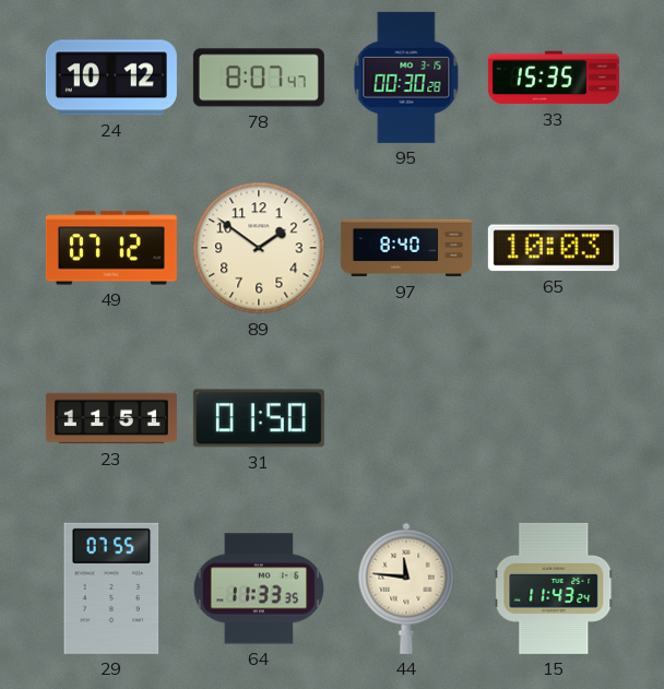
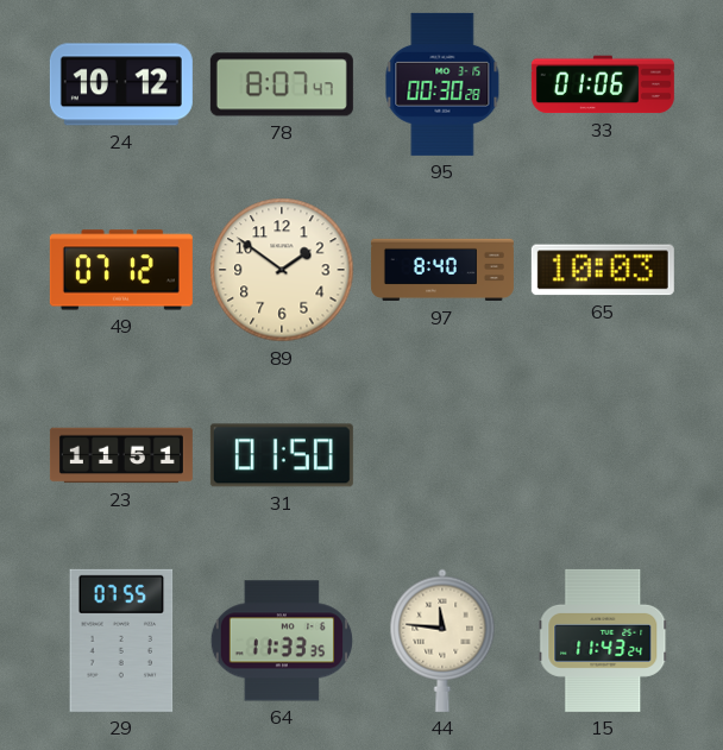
33: 15:35 -> 01:06
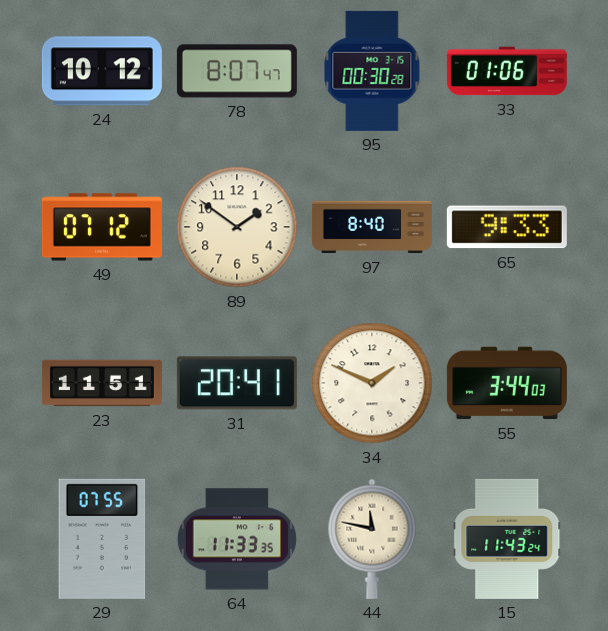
65: 10:03 -> 9:33
31: 01:50 -> 20:41
34: none -> 1:49
55: none -> 3:44
44: 11:46 -> 11:47
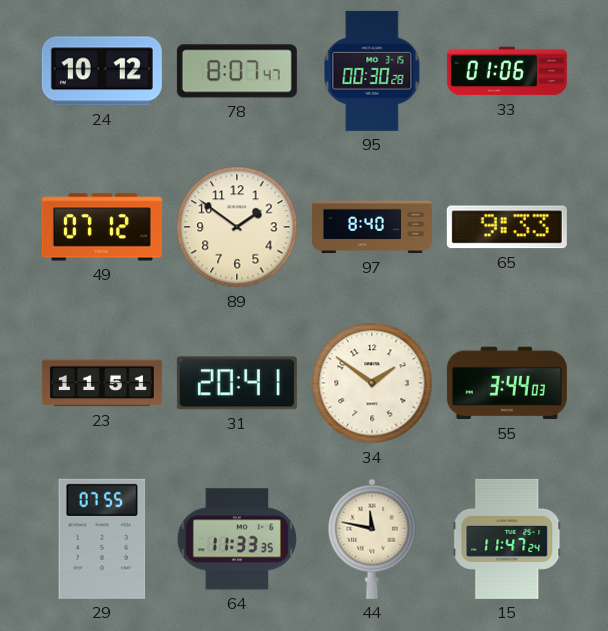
34: 1:49 -> 1:51
15: 11:43 -> 11:47
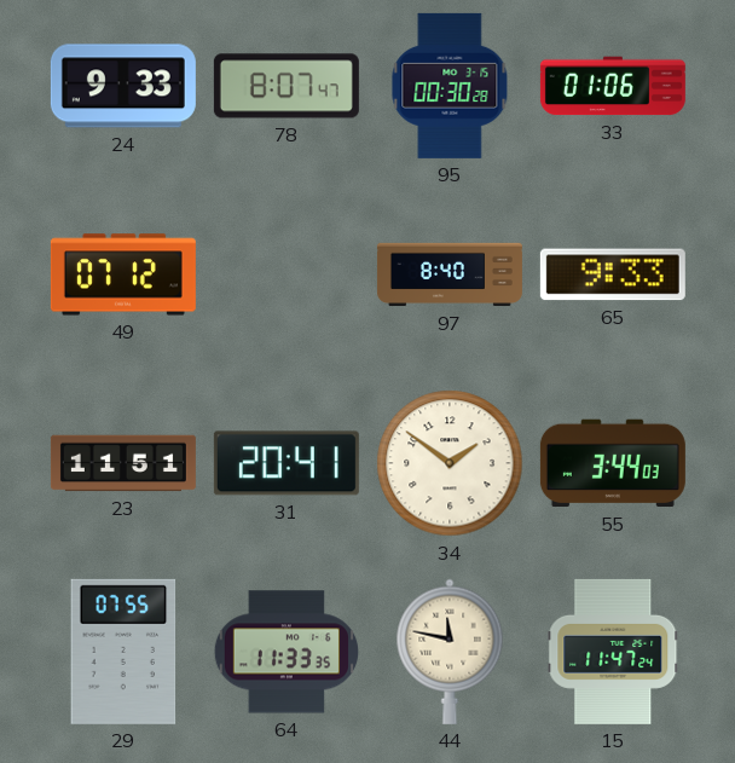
24: 10:12 -> 9:33
89: 1:51 -> none
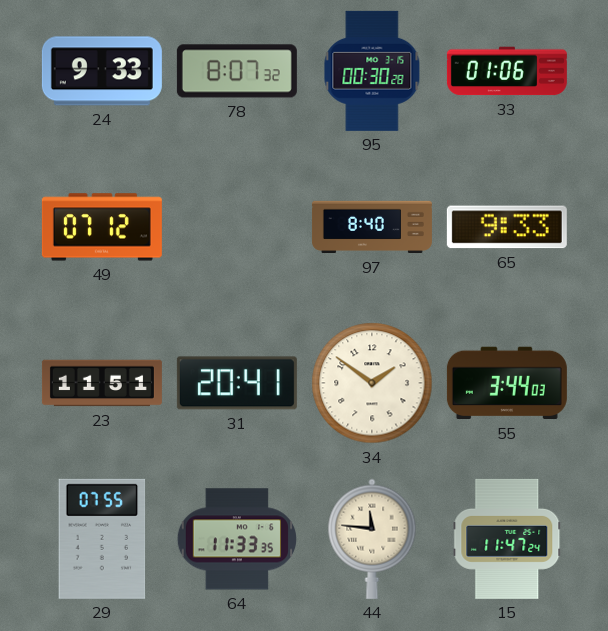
78: 8:07:47 -> 8:07:32
44: 11:47 -> 11:46
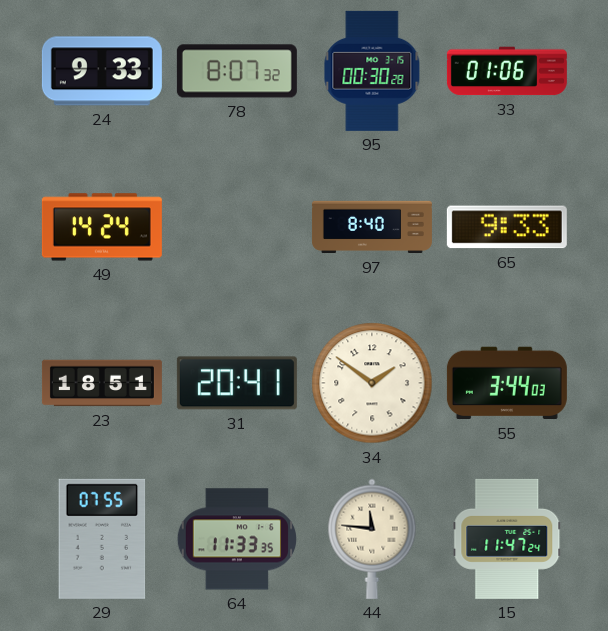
49: 07:12 -> 14:24
23: 11:51 -> 18:51
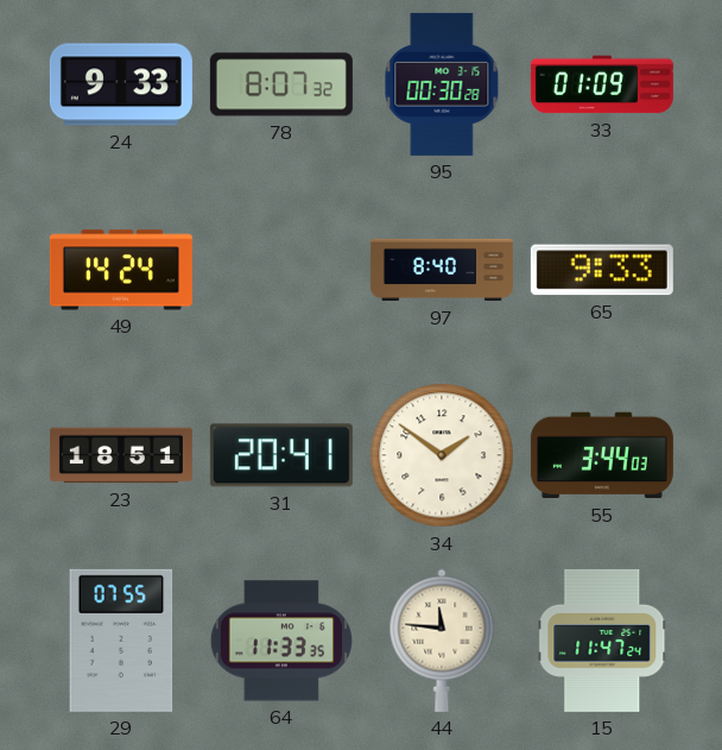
33: 01:06 -> 01:09
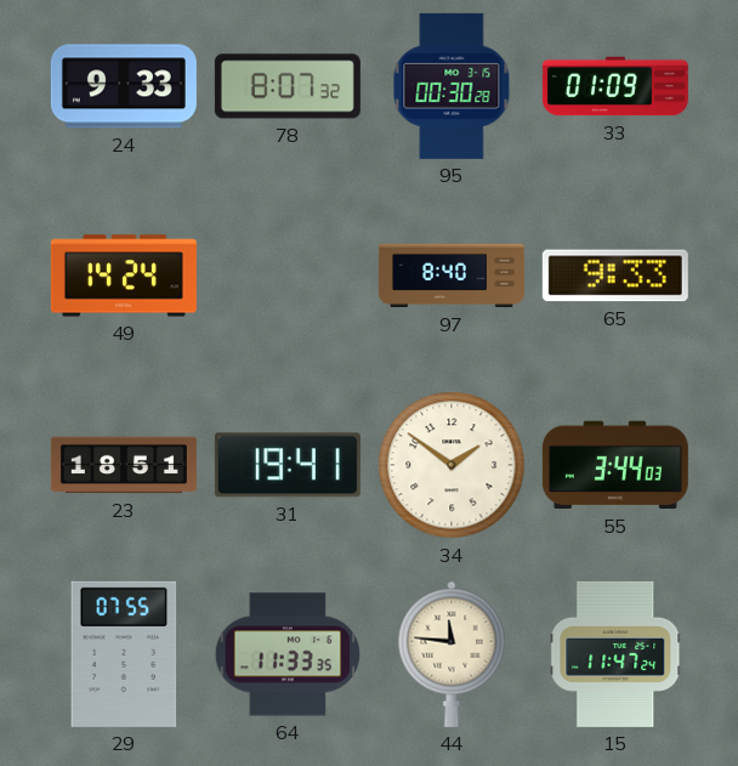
31: 20:41 -> 19:41
